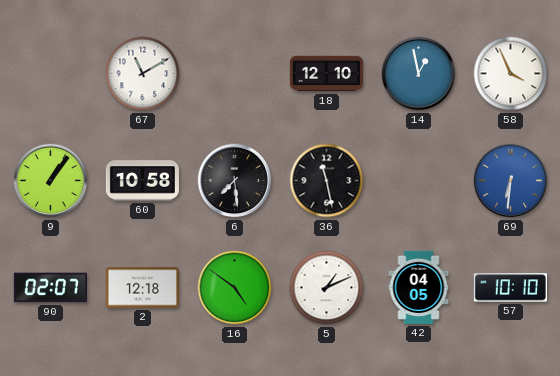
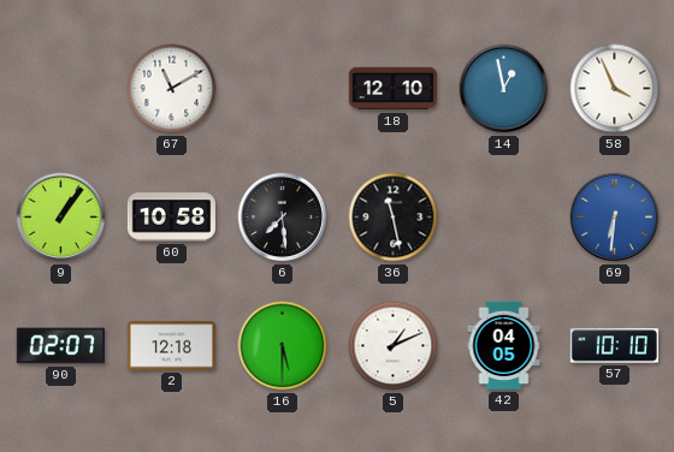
16: 4:51 -> 5:30
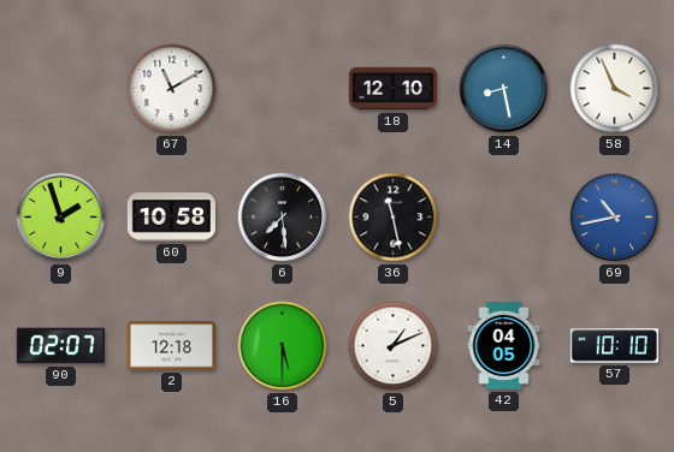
14: 12:58 -> 8:28
9: 1:06 -> 1:57
69: 6:31 -> 10:43
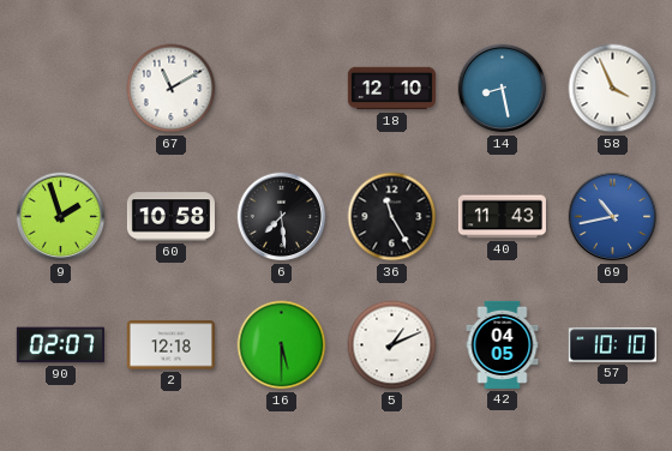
36: 11:28 -> 11:25
40: none -> 11:43
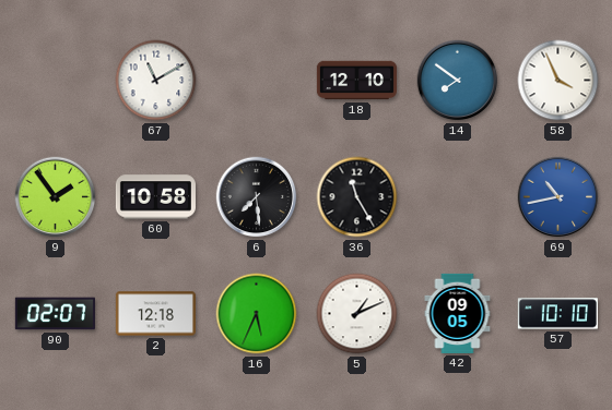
14: 8:28 -> 7:51
9: 1:57 -> 1:54
40: 11:43 -> none
16: 5:30 -> 5:34
42: 04:05 -> 09:05
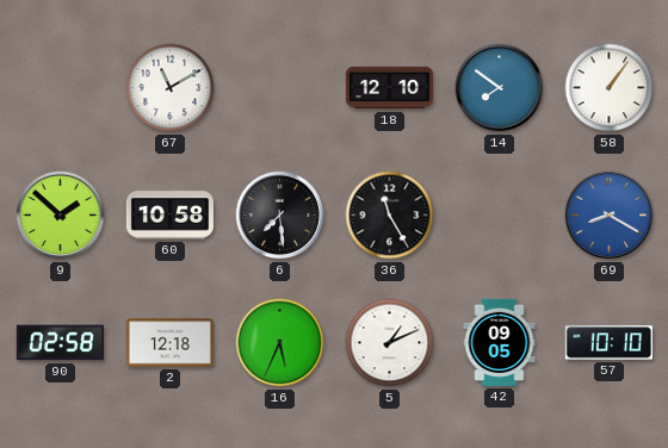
58: 3:56 -> 1:06
9: 1:54 -> 1:52
69: 10:43 -> 8:20
90: 02:07 -> 02:58
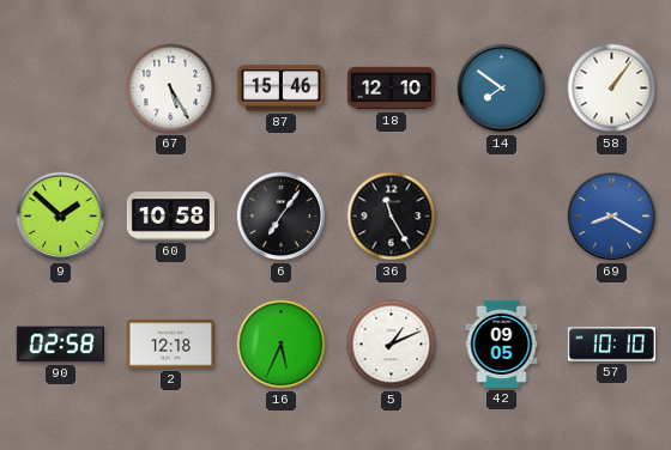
67: 11:10 -> 5:25
87: none -> 15:46
6: 7:29 -> 7:06
